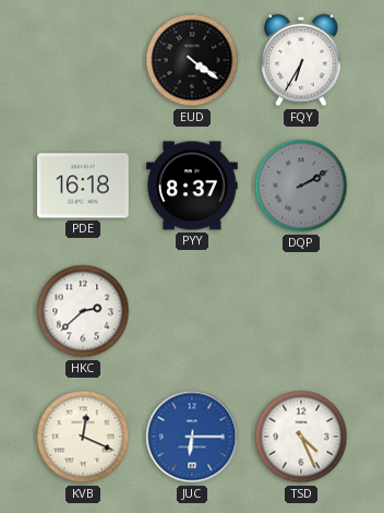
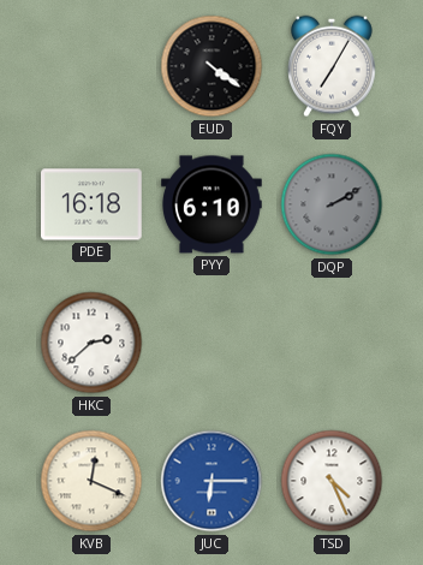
FQY: 6:35 -> 7:05
PYY: 8:37 -> 6:10
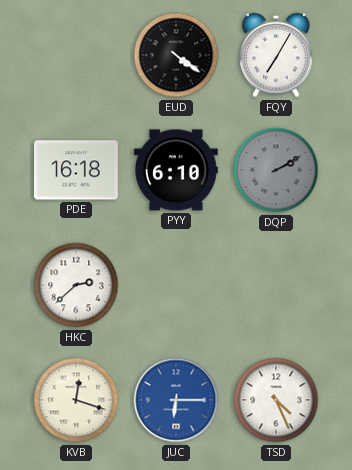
KVB: 12:19 -> 12:18
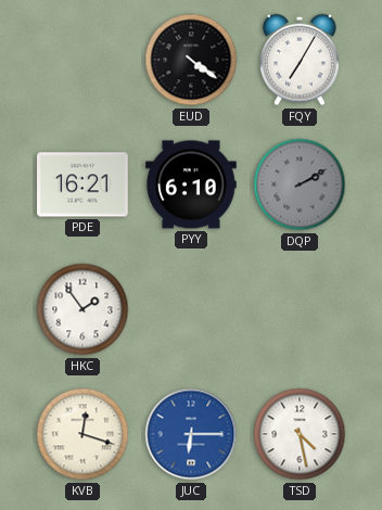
PDE: 16:18 -> 16:21
HKC: 2:38 -> 1:54
TSD: 4:26 -> 4:28
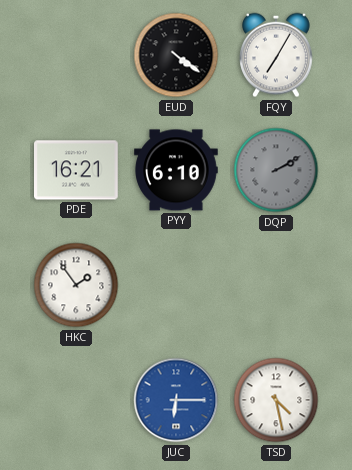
KVB: 12:18 -> none
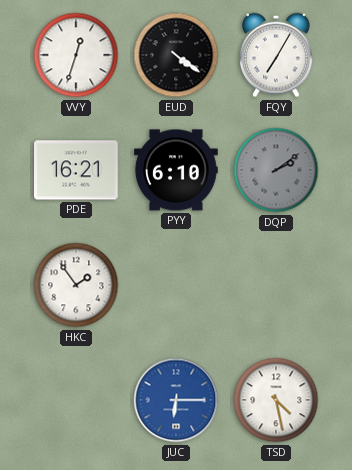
VVY: none -> 12:33
DQP: 2:10 -> 2:09
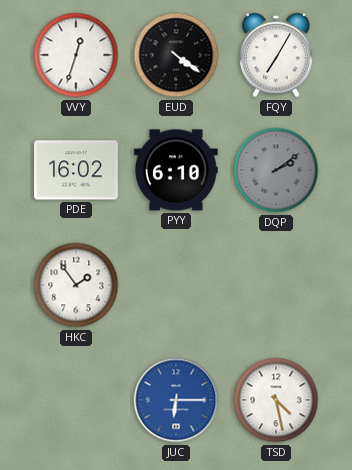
PDE: 16:21 -> 16:02
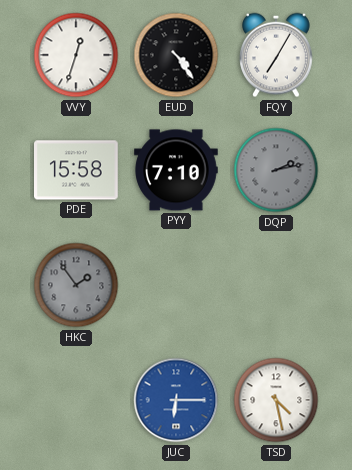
EUD: 4:21 -> 4:24
PDE: 16:02 -> 15:58
PYY: 6:10 -> 7:10
DQP: 2:09 -> 2:13
HKC dial: white -> grey
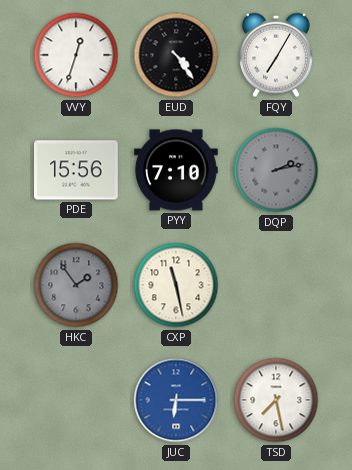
PDE: 15:58 -> 15:56
CXP: none -> 11:28
TSD: 4:28 -> 7:28
